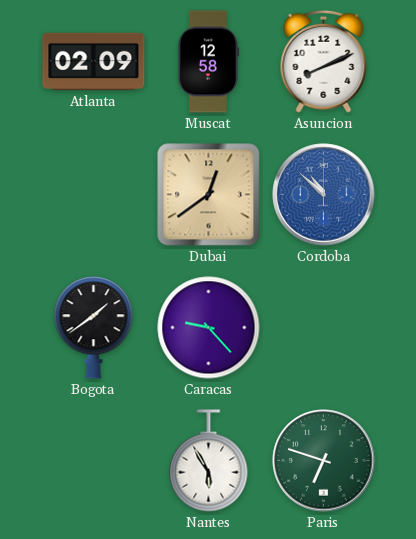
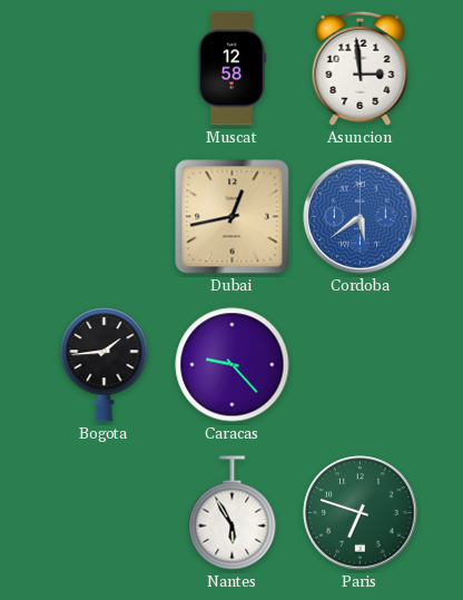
Atlanta: 02:09 -> none
Asuncion: 8:11 -> 2:59
Dubai: 12:39 -> 12:43
Cordoba: 10:52 -> 5:39
Bogota: 1:39 -> 1:44
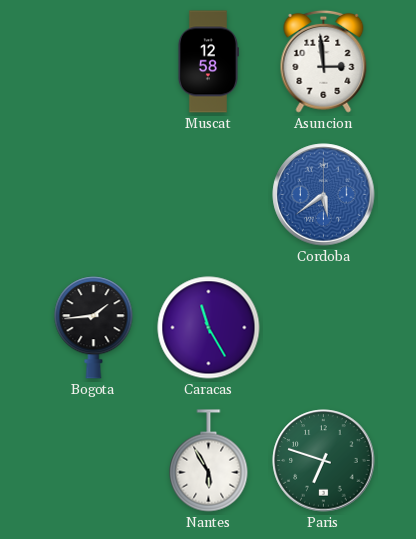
Dubai: 12:43 -> none
Caracas: 9:23 -> 11:25
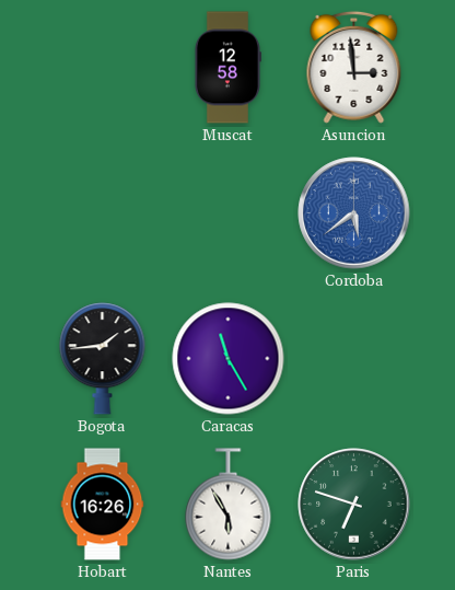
Hobart: none -> 16:26
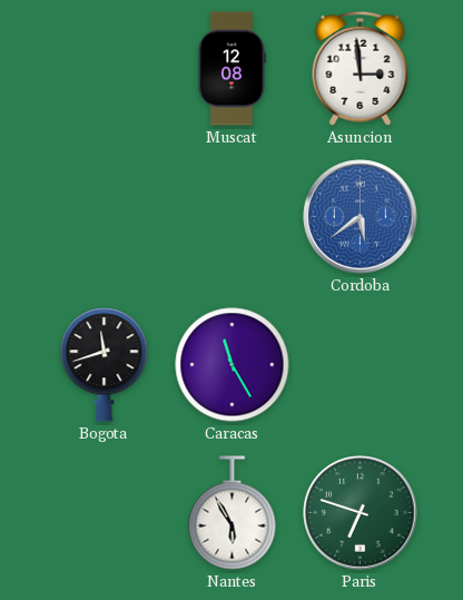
Muscat: 12:58 -> 12:08
Bogota: 1:44 -> 11:42
Hobart: 16:26 -> none
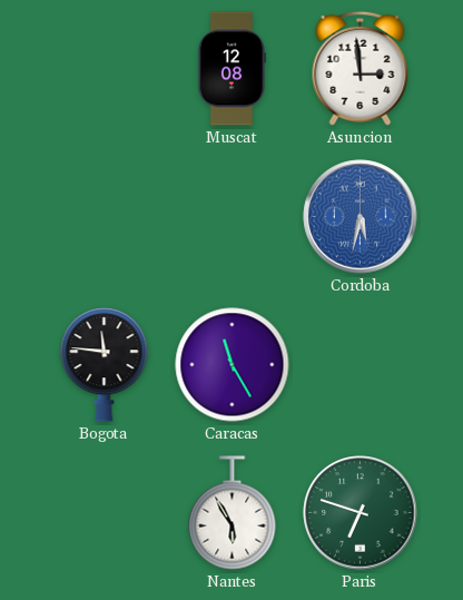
Cordoba: 5:39 -> 5:32
Bogota: 11:42 -> 11:46
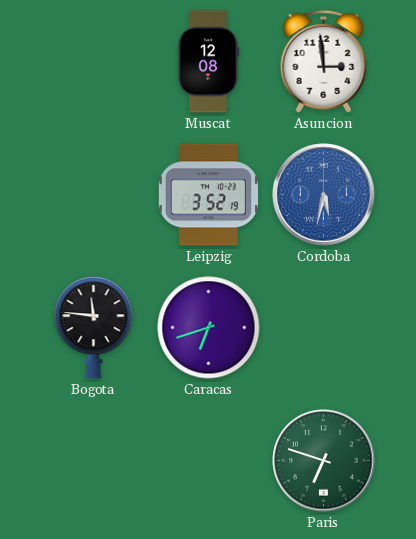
Leipzig: none -> 3:52
Caracas: 11:25 -> 6:42
Nantes: 5:55 -> none
